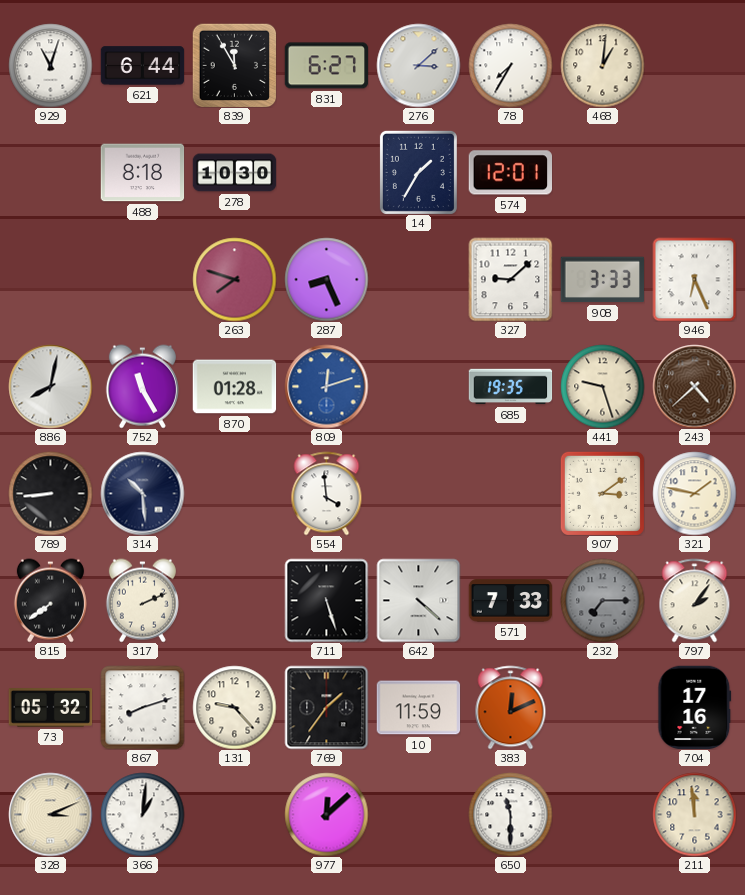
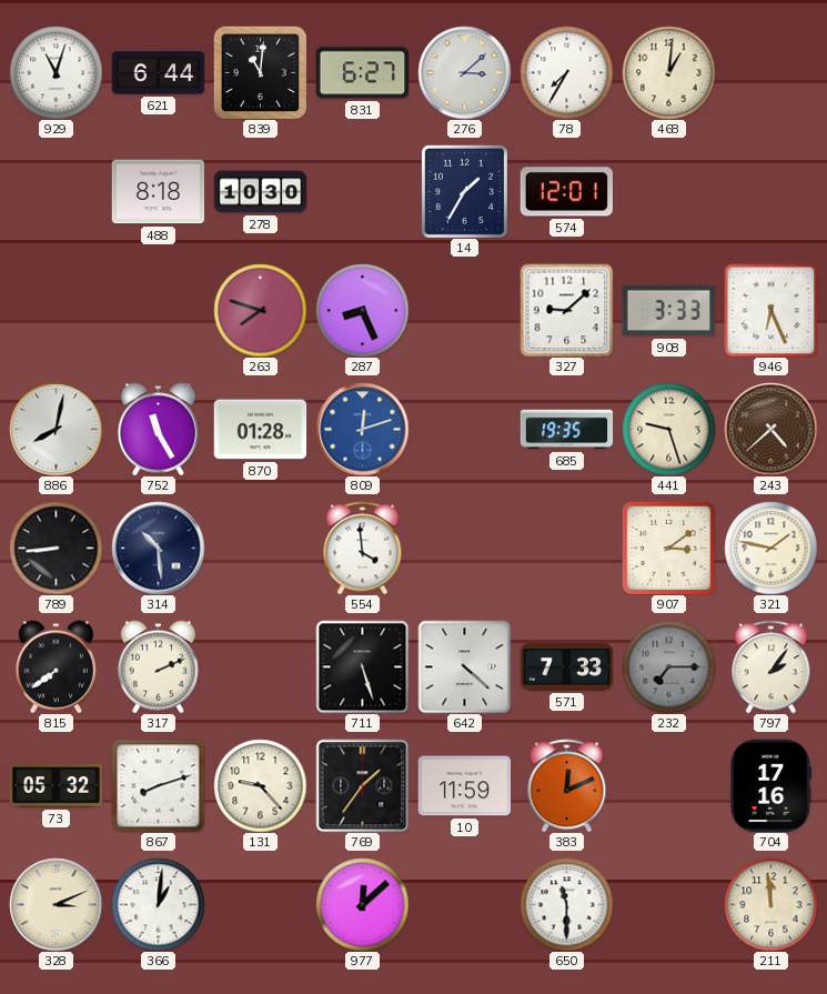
839: 11:55 -> 11:01
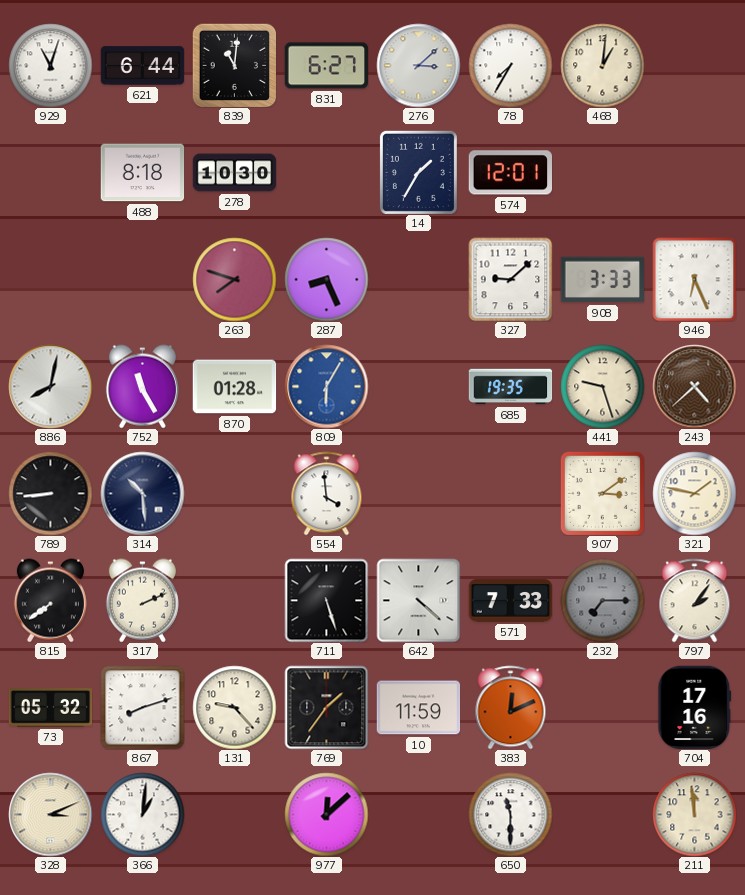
809: 12:12 -> 6:05
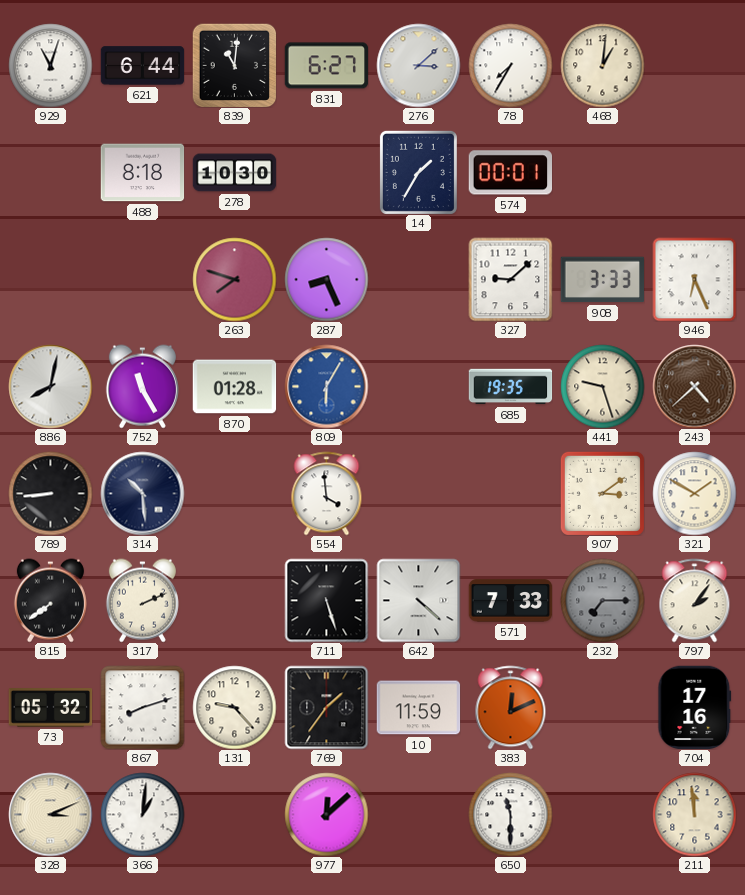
574: 12:01 -> 00:01
321: 1:47 -> 1:50
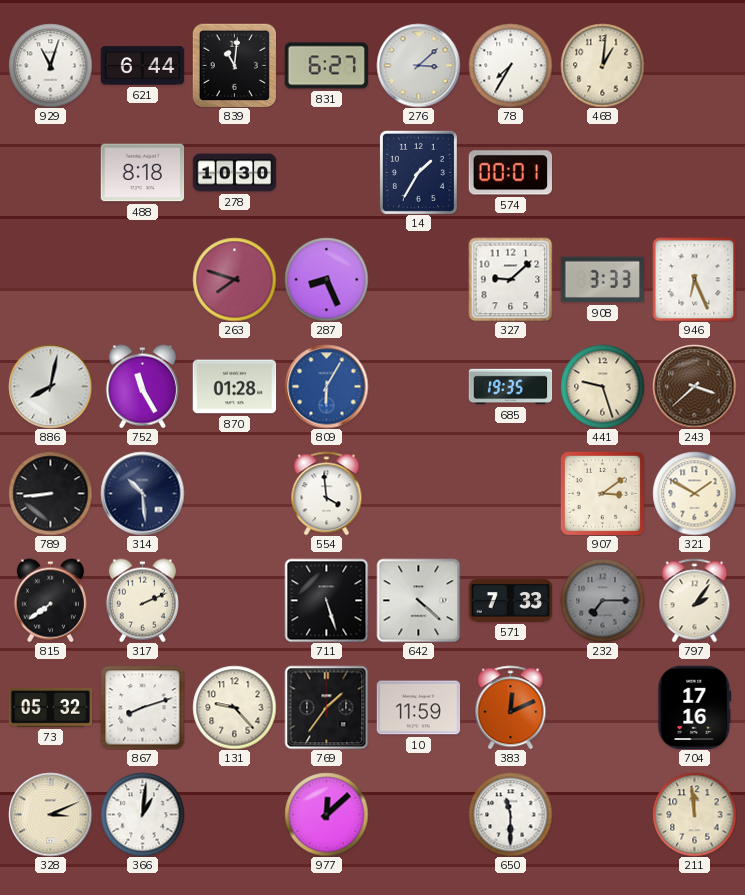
243: 4:38 -> 3:38
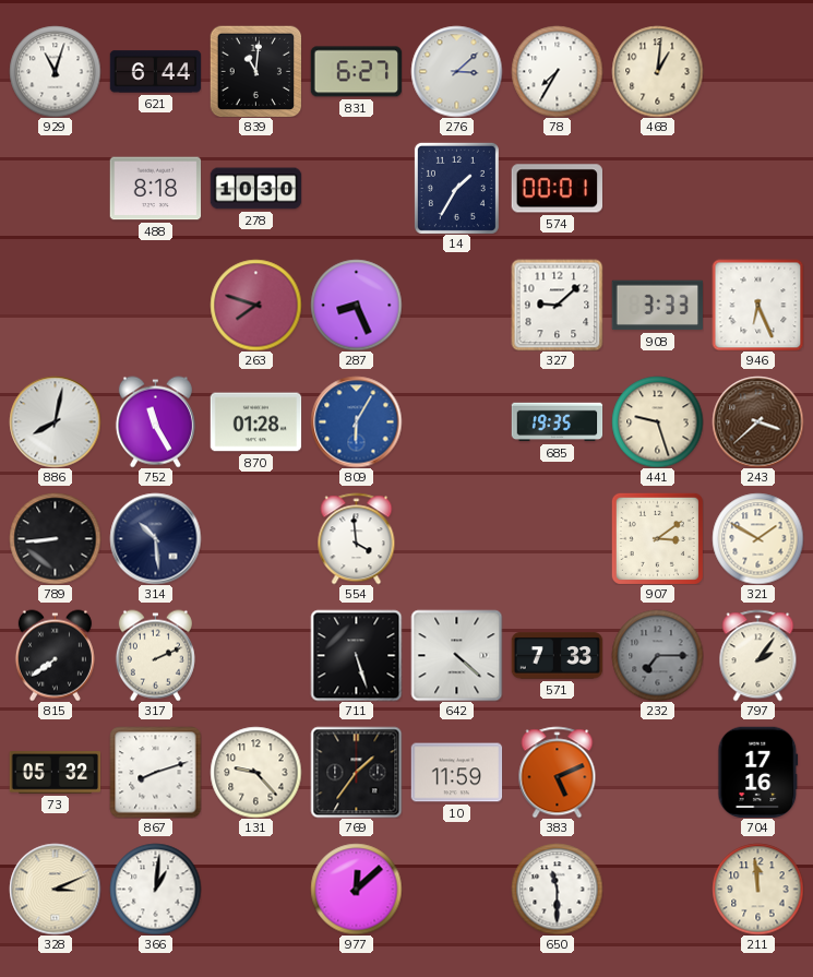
383: 12:11 -> 5:11
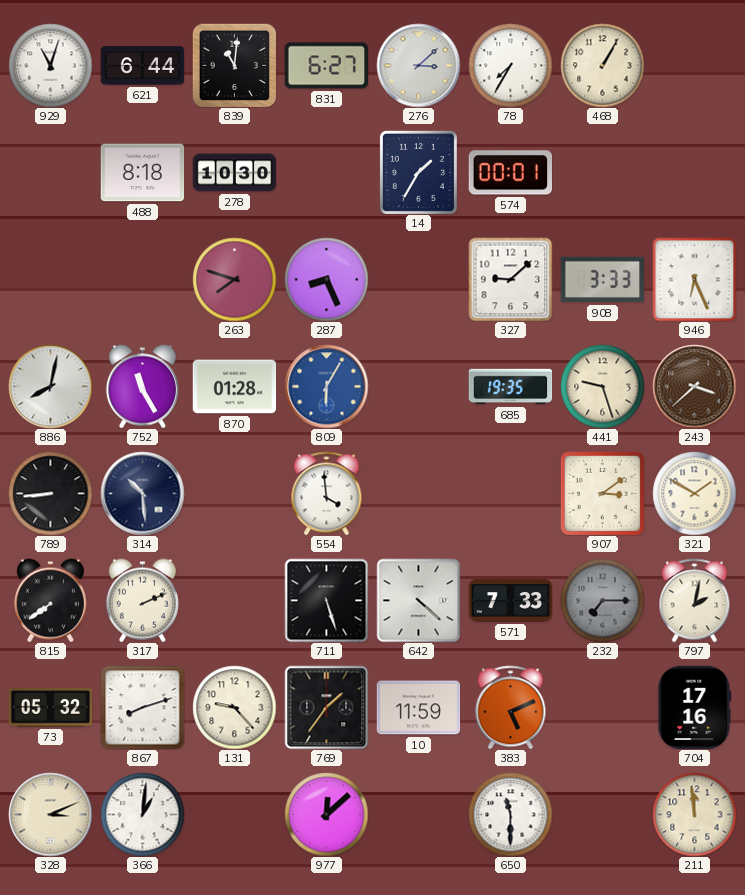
468: 1:01 -> 1:05
797: 2:06 -> 2:02
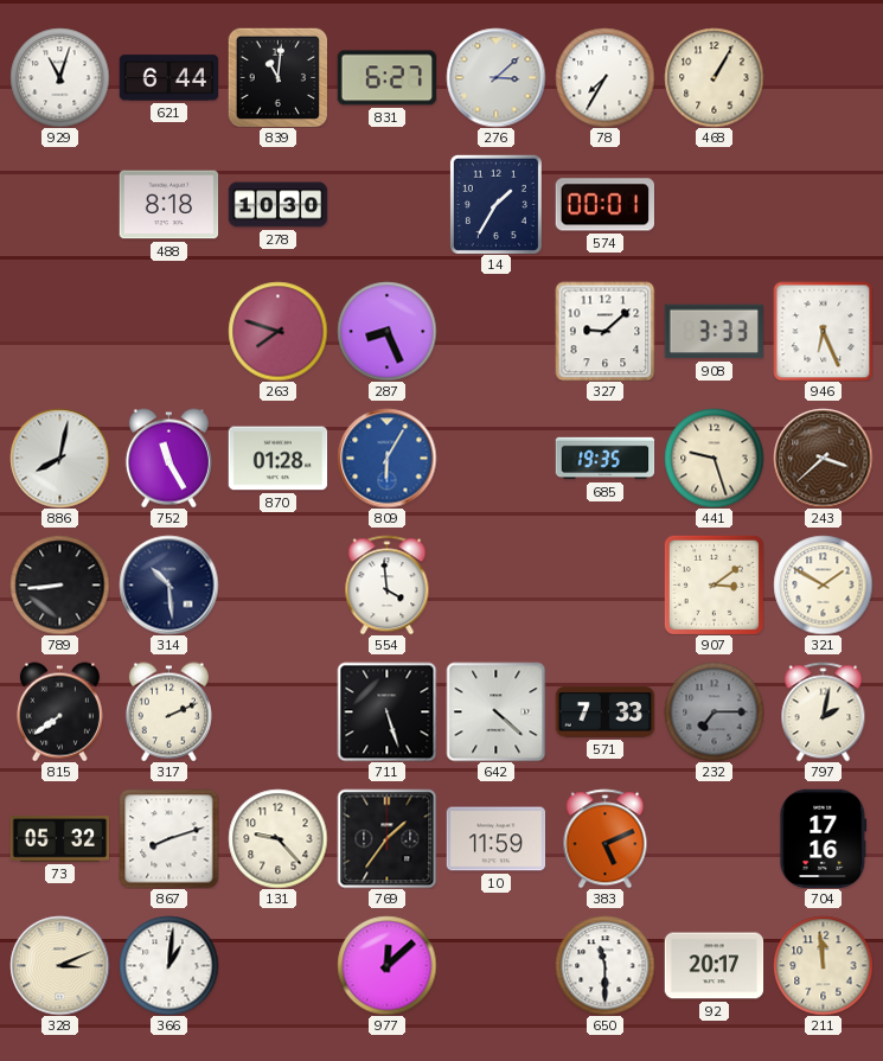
92: none -> 20:17
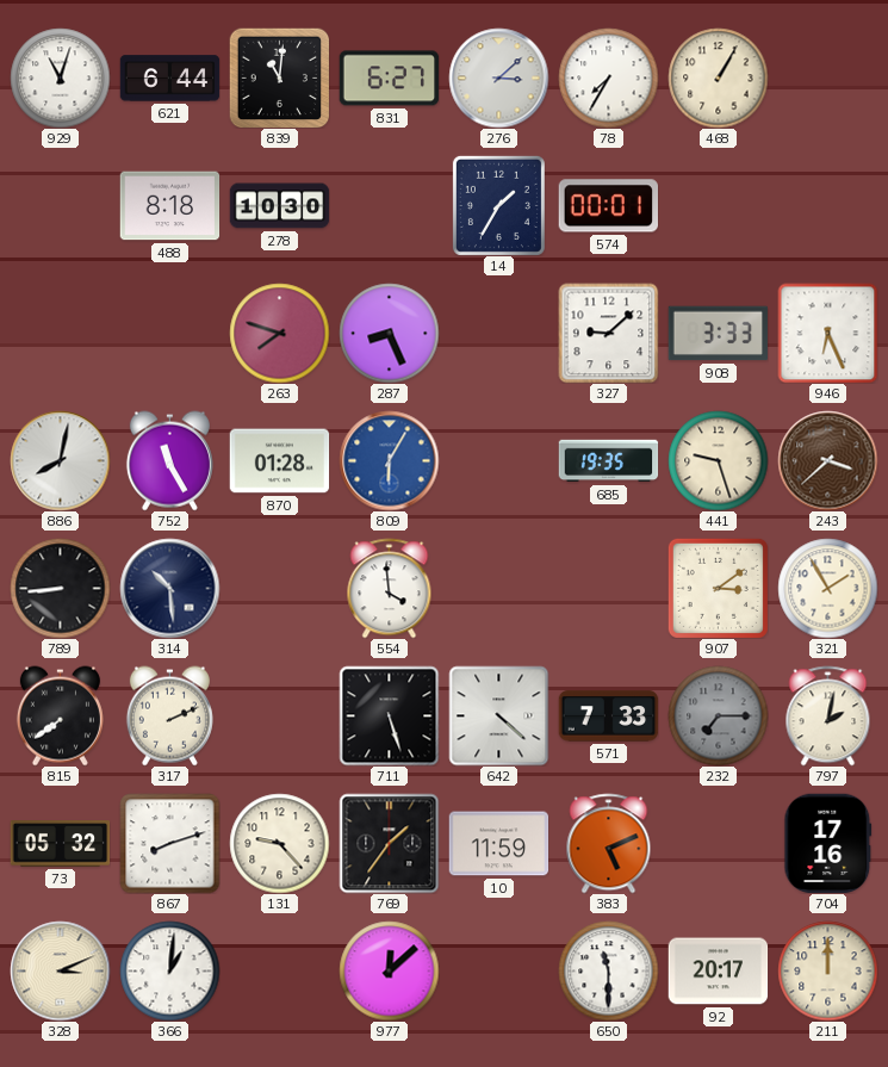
321: 1:50 -> 1:55
211: 11:59 -> 12:00
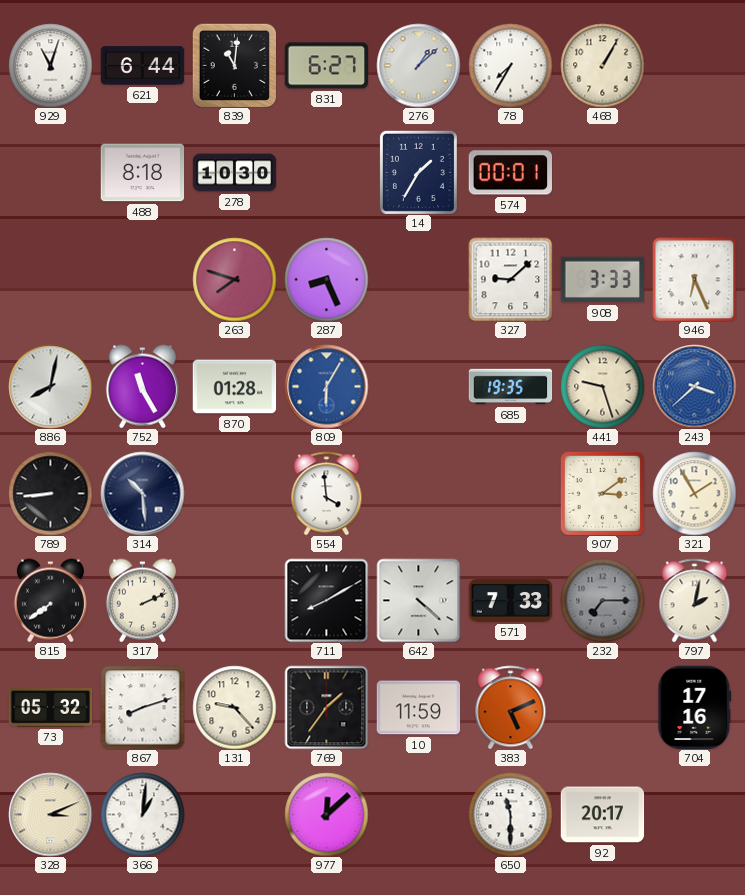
276: 3:08 -> 1:08
243 dial: brown -> blue
711: 5:27 -> 8:10
211: 12:00 -> none
